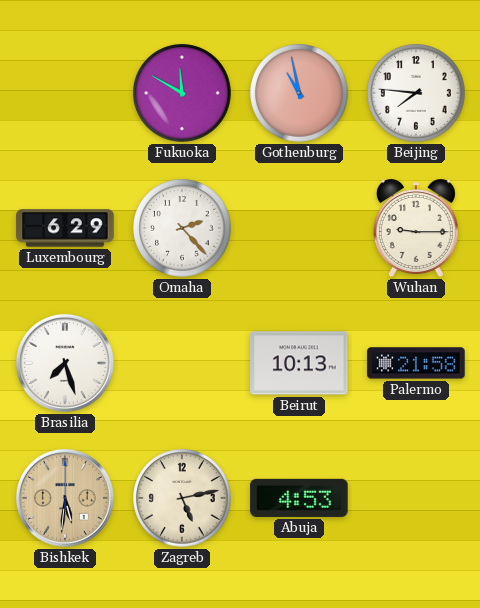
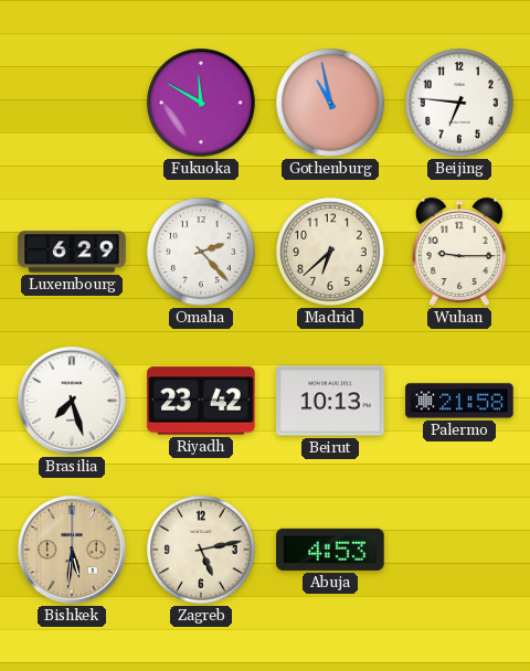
Beijing: 7:46 -> 6:46
Madrid: none -> 6:38
Riyadh: none -> 23:42
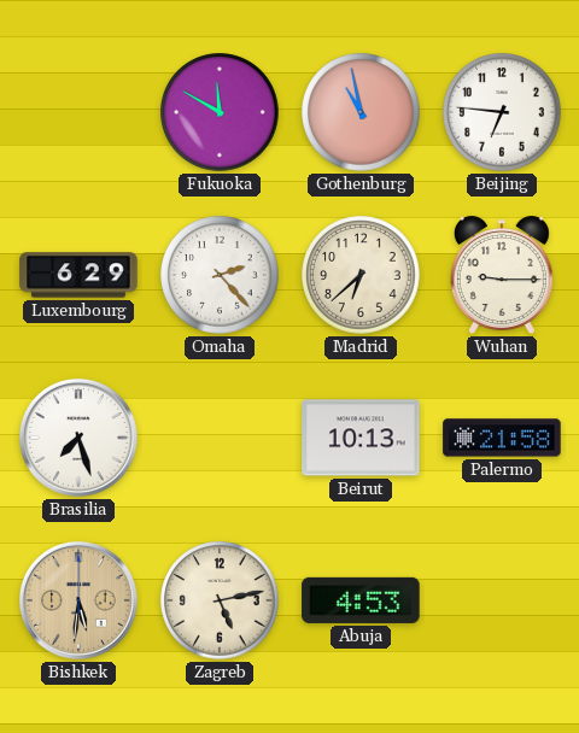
Riyadh: 23:42 -> none
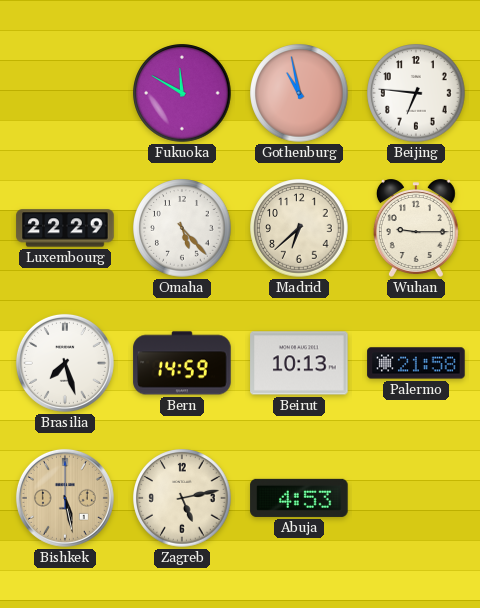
Luxembourg: 6:29 -> 22:29
Omaha: 2:23 -> 5:23
Bern: none -> 14:59
Bishkek: 5:31 -> 5:28
